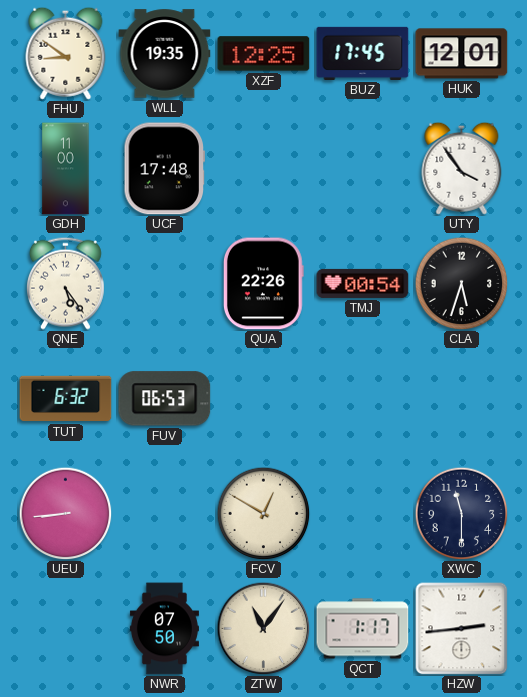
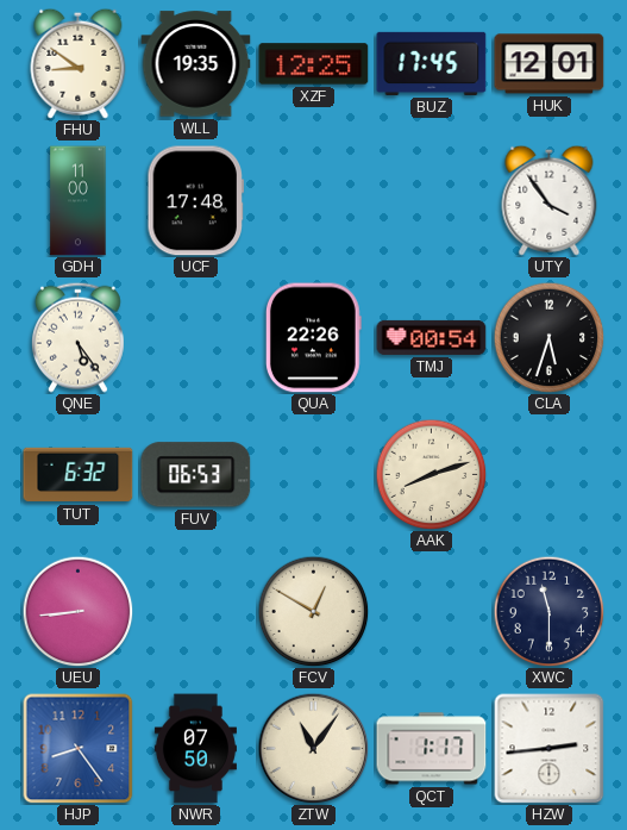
AAK: none -> 8:12
HJP: none -> 8:24
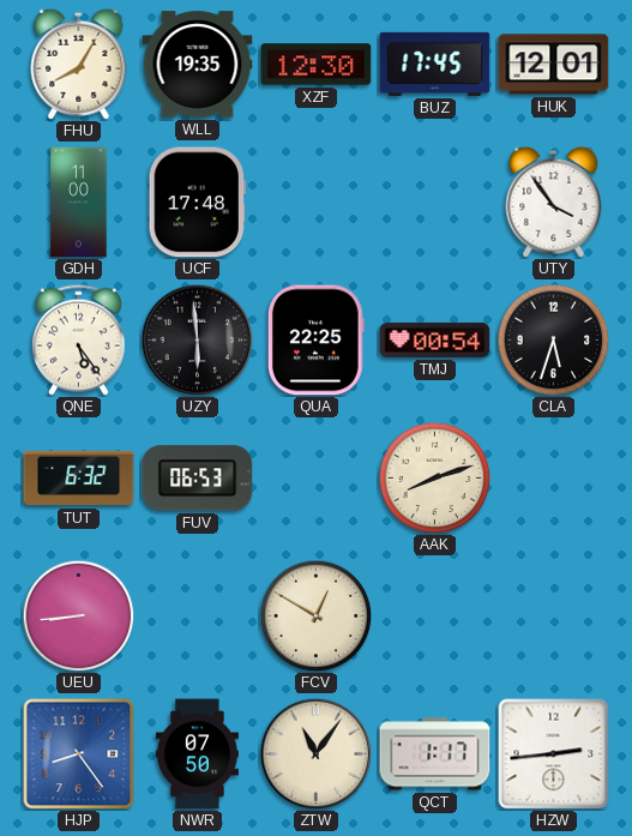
FHU: 8:51 -> 8:05
XZF: 12:25 -> 12:30
UZY: none -> 5:59
QUA: 22:26 -> 22:25
XWC: 11:30 -> none
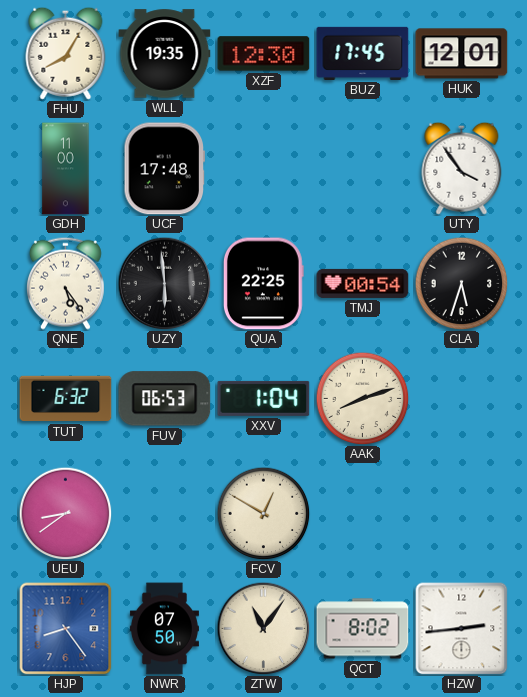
XXV: none -> 1:04
UEU: 8:44 -> 8:39
QCT: 1:17 -> 8:02
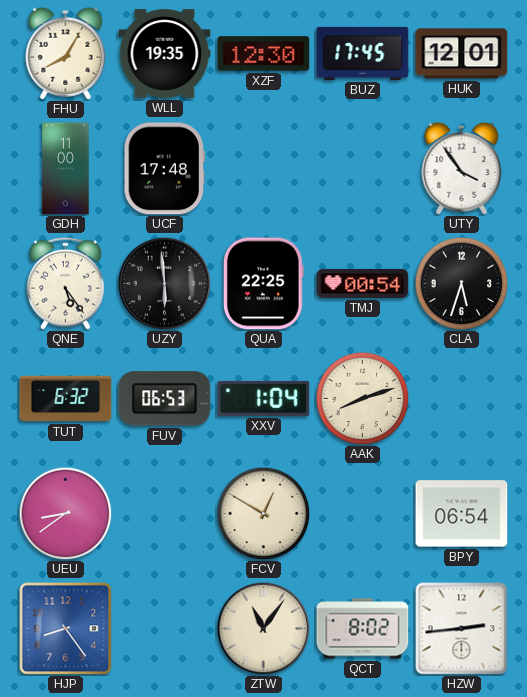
BPY: none -> 06:54
NWR: 07:50 -> none
